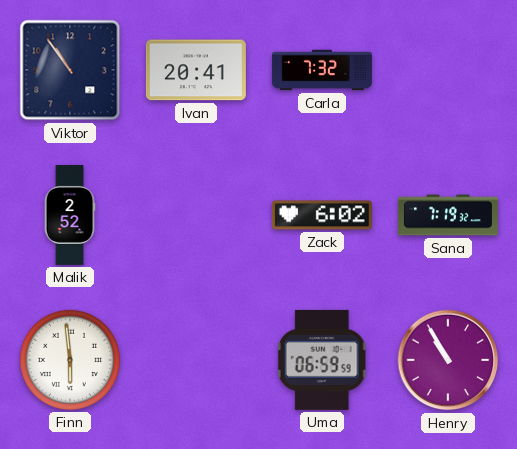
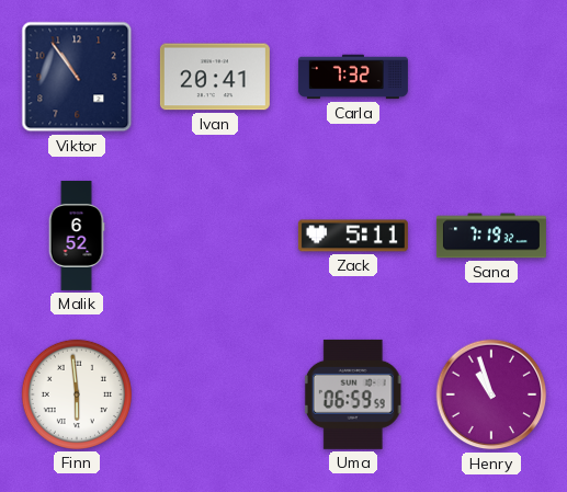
Malik: 2:52 -> 6:52
Zack: 6:02 -> 5:11
Henry: 10:55 -> 10:57
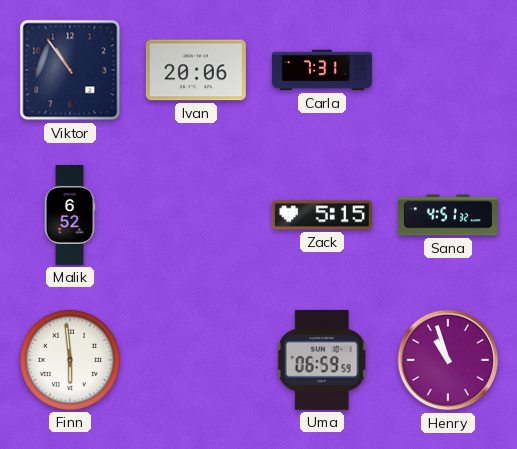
Ivan: 20:41 -> 20:06
Carla: 7:32 -> 7:31
Zack: 5:11 -> 5:15
Sana: 7:19 -> 4:51
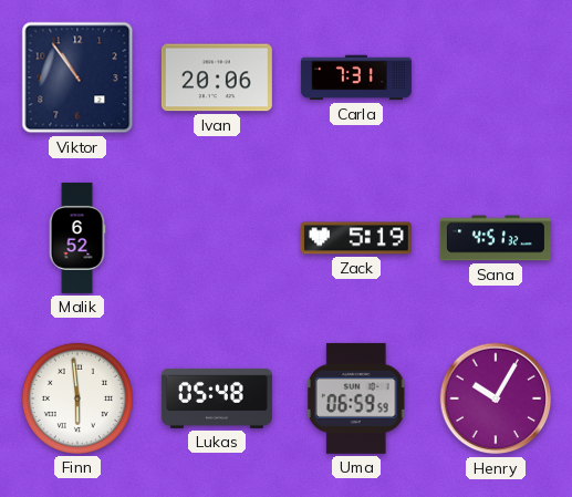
Zack: 5:15 -> 5:19
Lukas: none -> 05:48
Henry: 10:57 -> 10:05
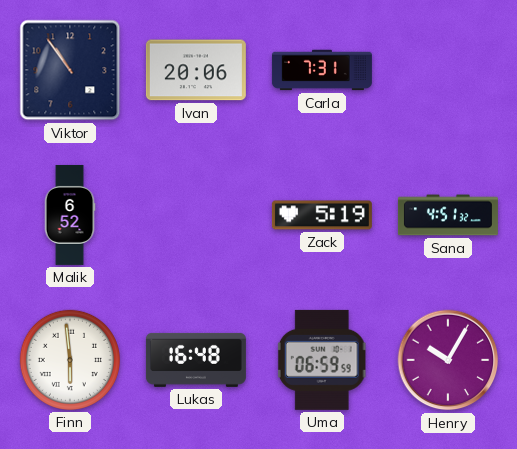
Lukas: 05:48 -> 16:48
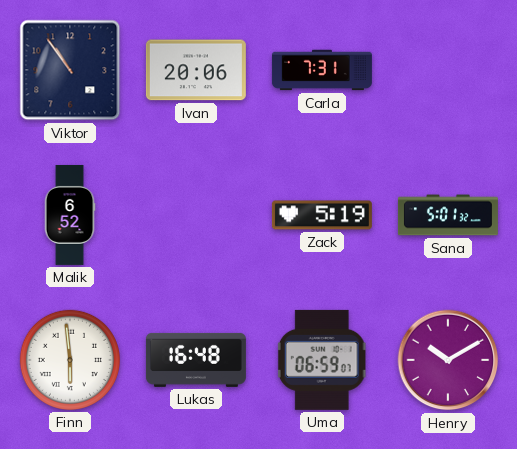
Sana: 4:51 -> 5:01
Uma: 06:59:59 -> 06:59:07
Henry: 10:05 -> 10:10
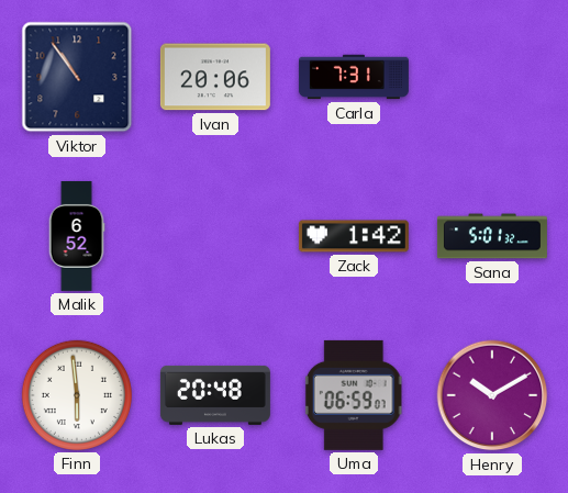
Zack: 5:19 -> 1:42
Lukas: 16:48 -> 20:48
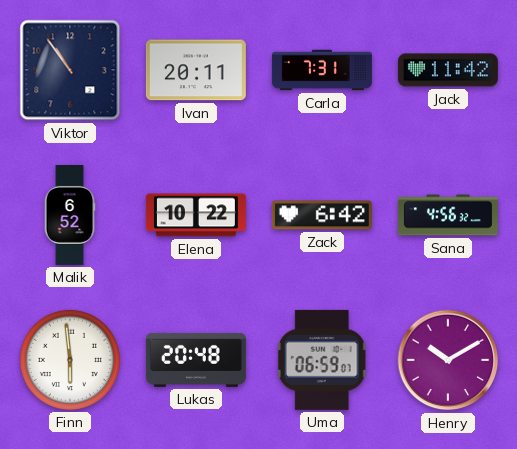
Ivan: 20:06 -> 20:11
Jack: none -> 11:42
Elena: none -> 10:22
Zack: 1:42 -> 6:42
Sana: 5:01 -> 4:56
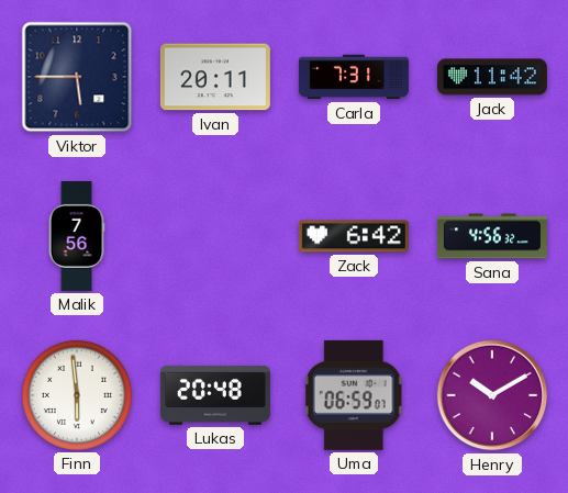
Viktor: 10:54 -> 5:45
Malik: 6:52 -> 7:56
Elena: 10:22 -> none
